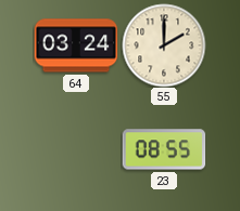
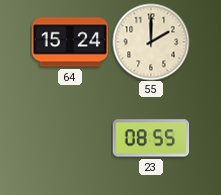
64: 03:24 -> 15:24
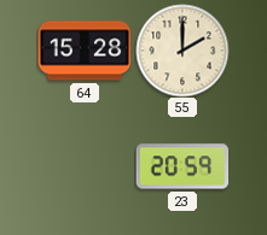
64: 15:24 -> 15:28
23: 08:55 -> 20:59
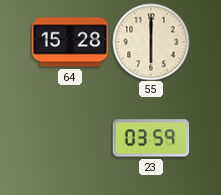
55: 2:00 -> 6:00
23: 20:59 -> 03:59
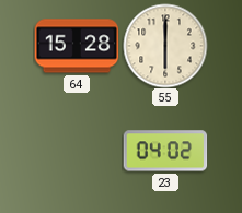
23: 03:59 -> 04:02
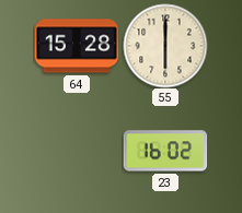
23: 04:02 -> 16:02
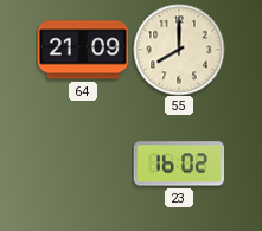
64: 15:28 -> 21:09
55: 6:00 -> 8:00
